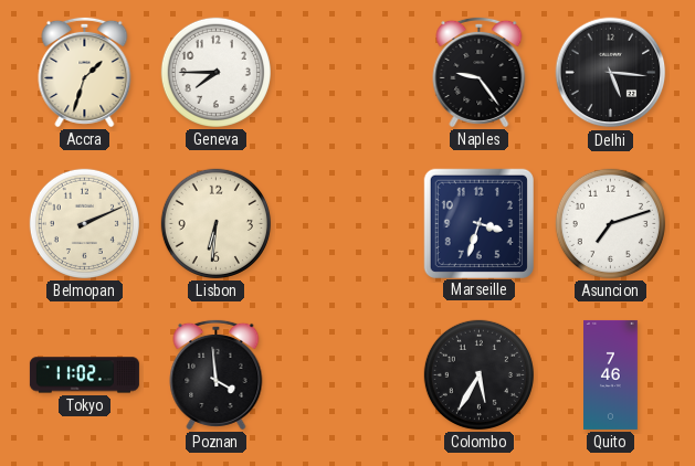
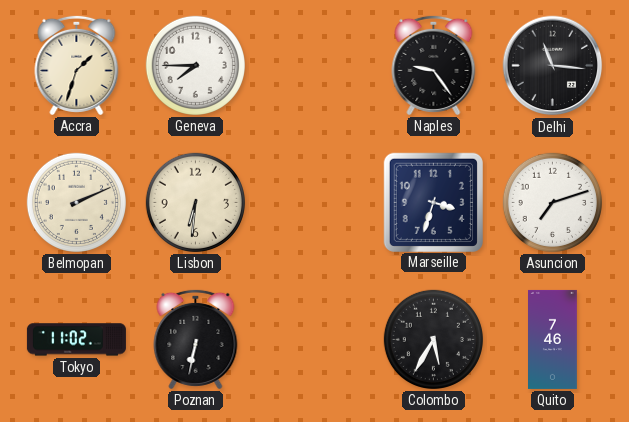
Delhi: 5:16 -> 11:16
Poznan: 3:59 -> 6:32
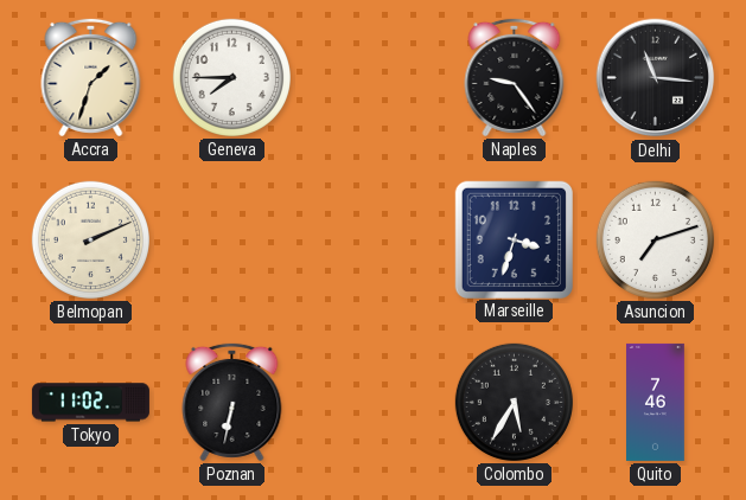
Lisbon: 6:31 -> none
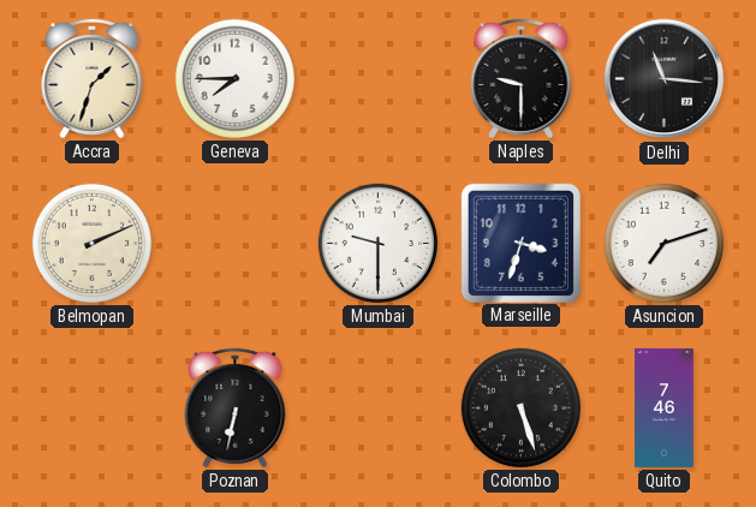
Naples: 9:24 -> 9:30
Mumbai: none -> 9:30
Tokyo: 11:02 -> none
Colombo: 5:35 -> 5:27
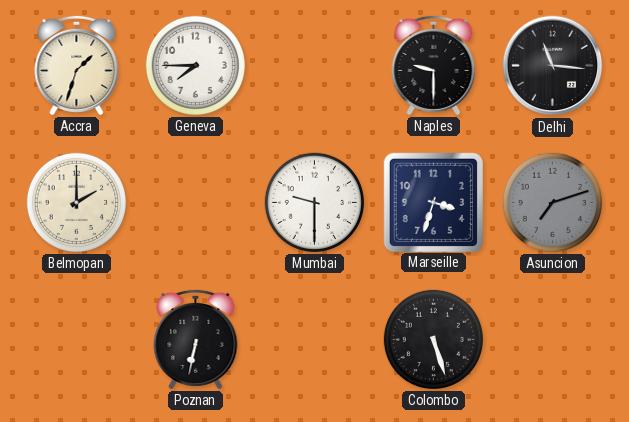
Belmopan: 2:11 -> 2:00
Asuncion dial: white -> grey
Quito: 7:46 -> none
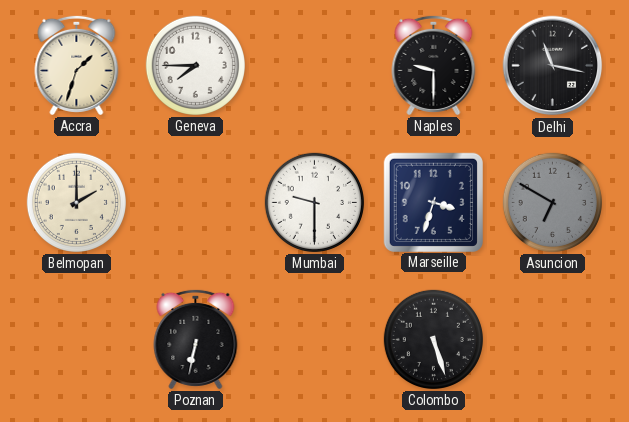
Delhi: 11:16 -> 11:17
Asuncion: 7:12 -> 6:50
